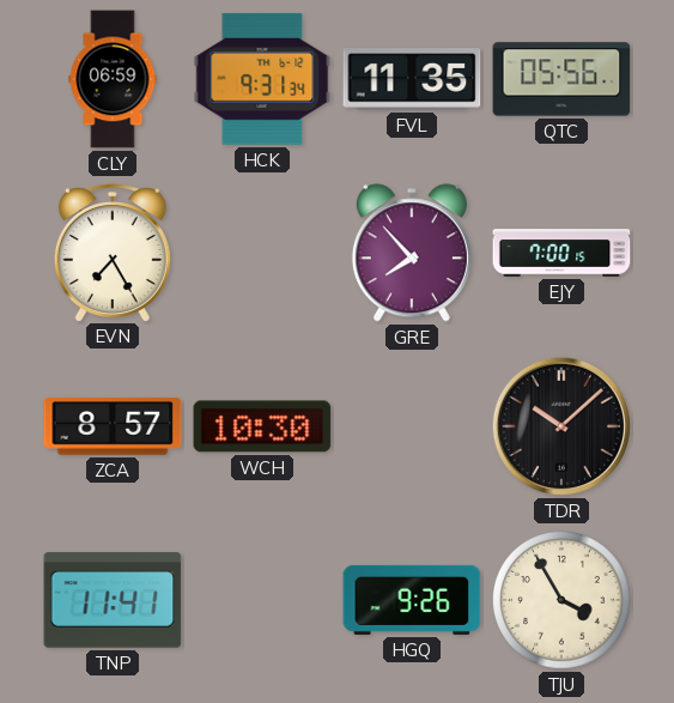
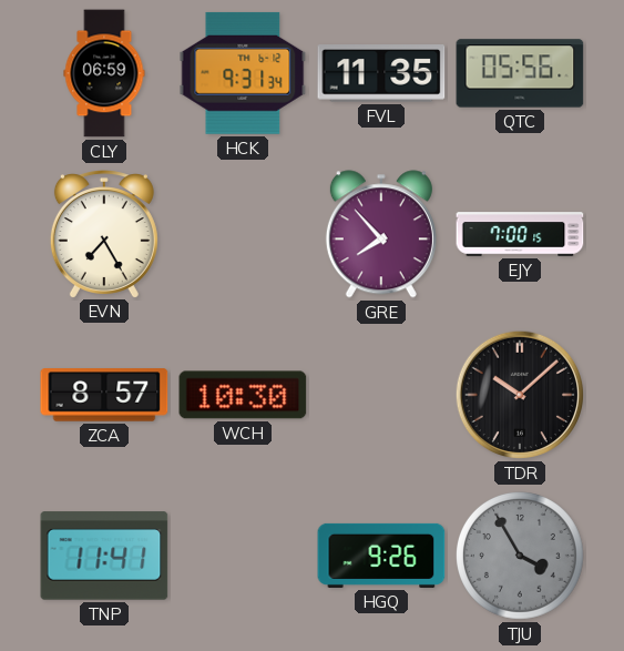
TJU dial: cream -> grey
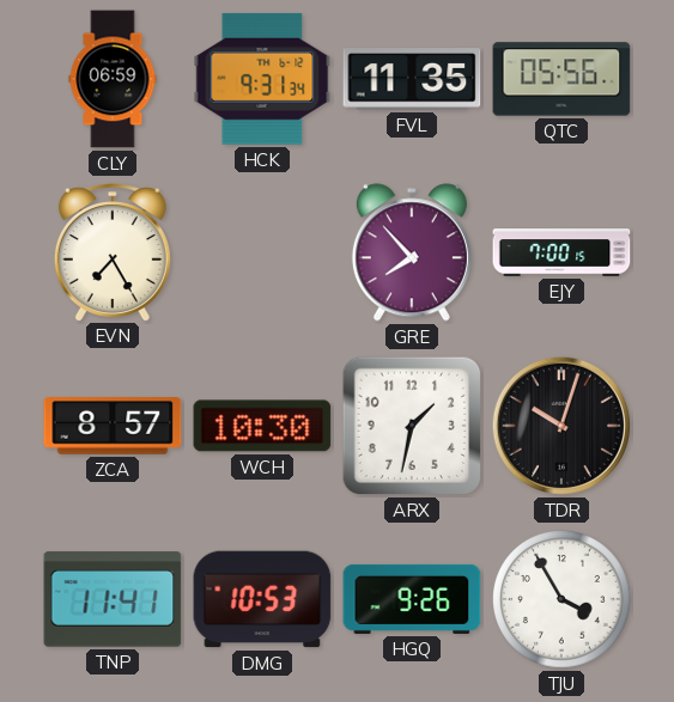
ARX: none -> 1:32
TDR: 10:08 -> 10:03
DMG: none -> 10:53
TJU dial: grey -> white
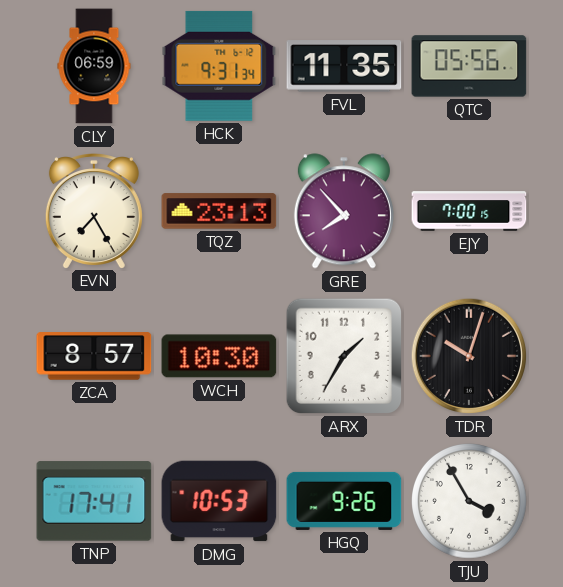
TQZ: none -> 23:13
ARX: 1:32 -> 1:35
TNP: 11:41 -> 17:41
